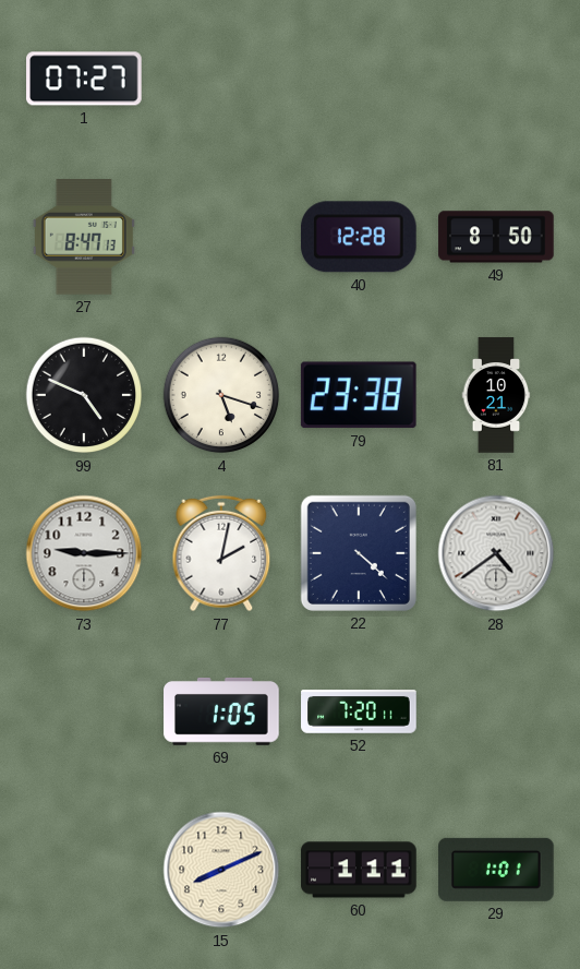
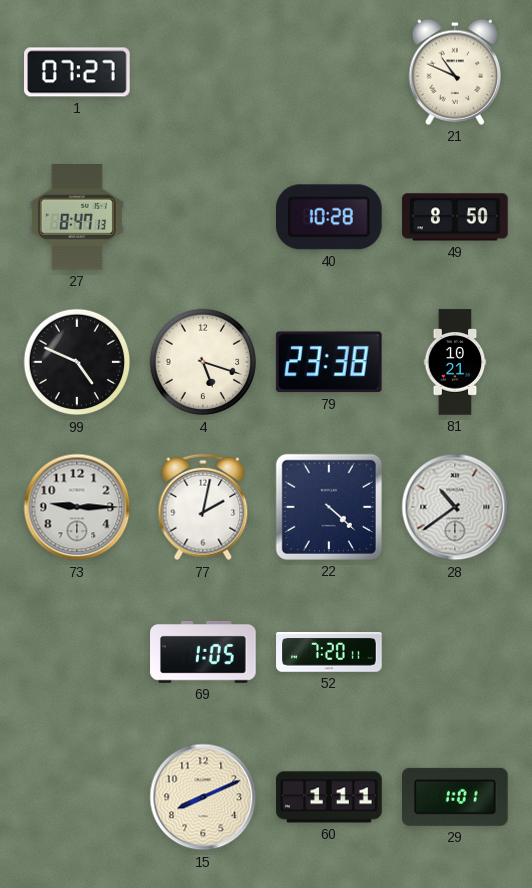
21: none -> 10:49
40: 12:28 -> 10:28
28: 4:39 -> 10:39
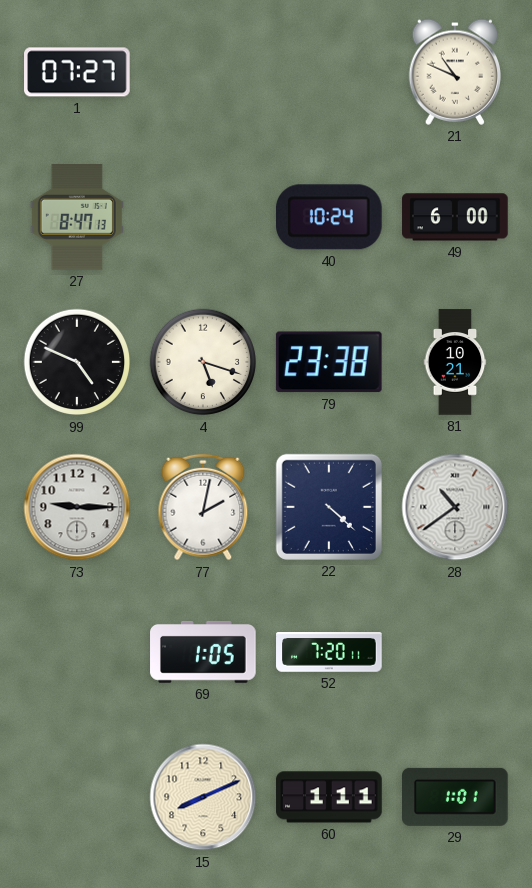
40: 10:28 -> 10:24
49: 8:50 -> 6:00
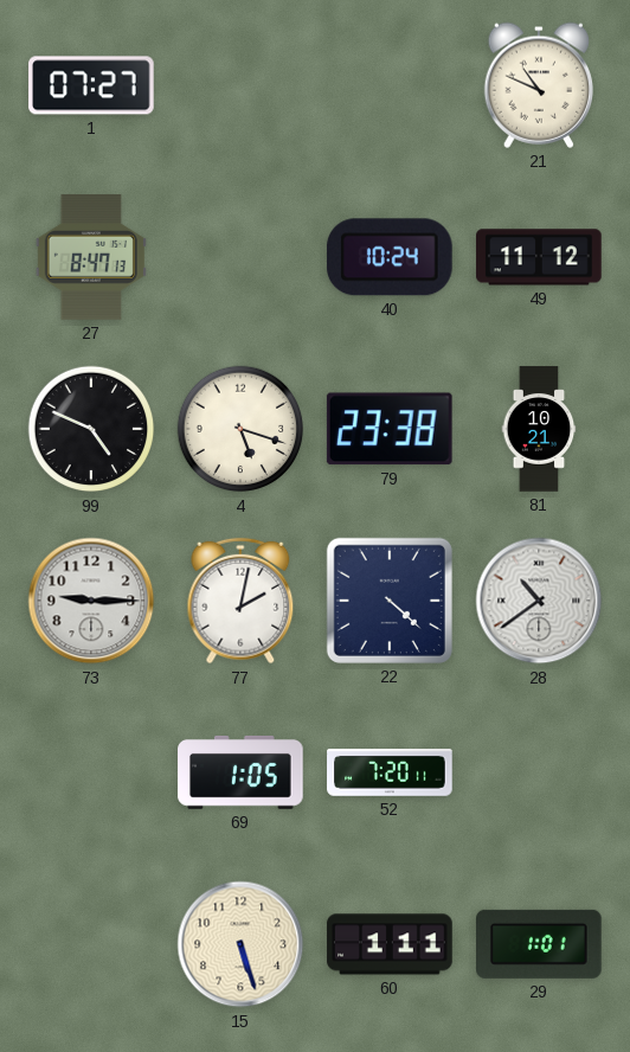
49: 6:00 -> 11:12
15: 8:11 -> 5:27
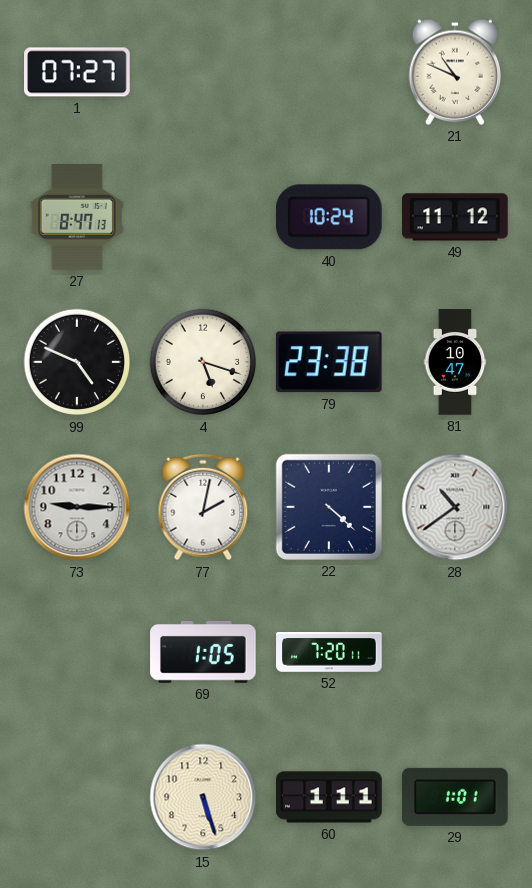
81: 10:21 -> 10:47
